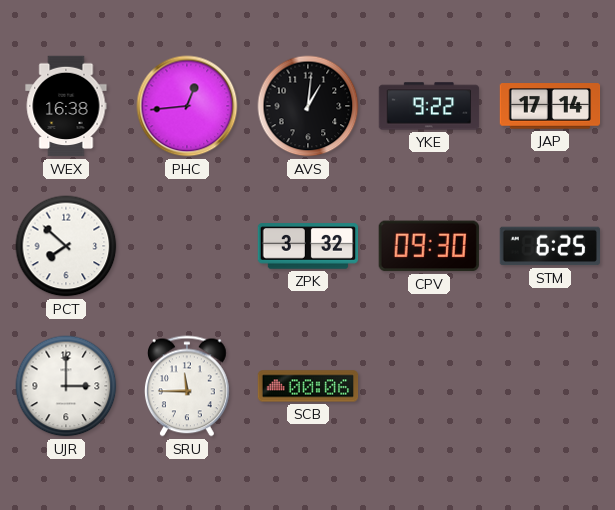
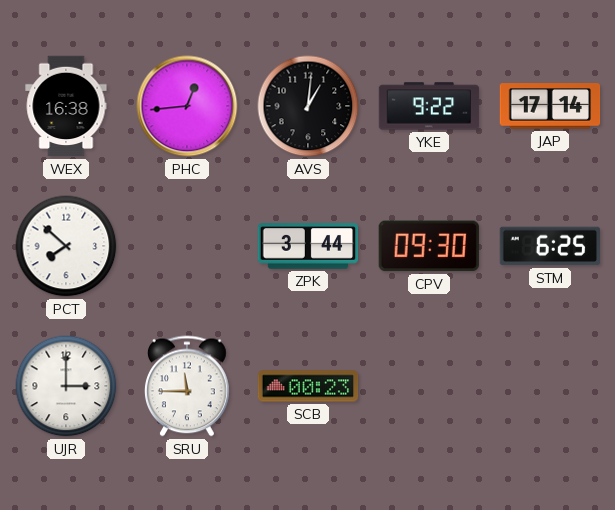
ZPK: 3:32 -> 3:44
SCB: 00:06 -> 00:23
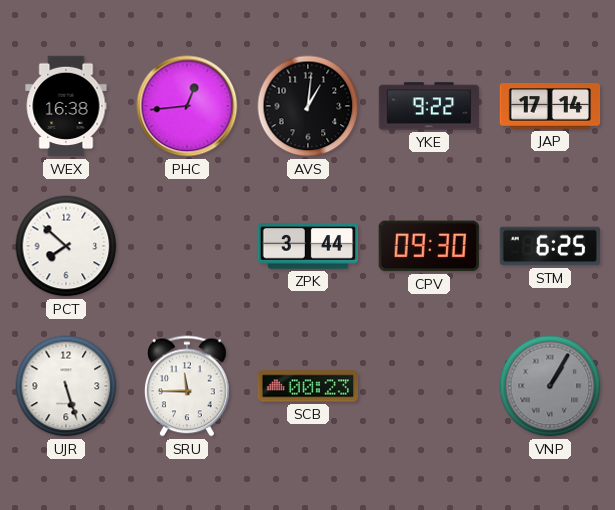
UJR: 3:00 -> 5:27
VNP: none -> 1:05
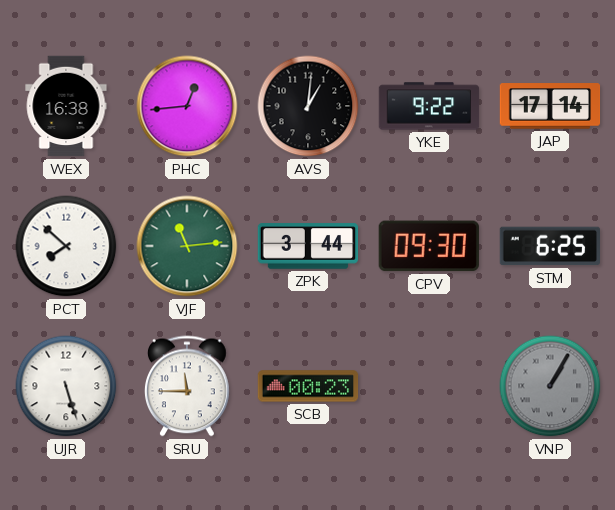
VJF: none -> 11:14
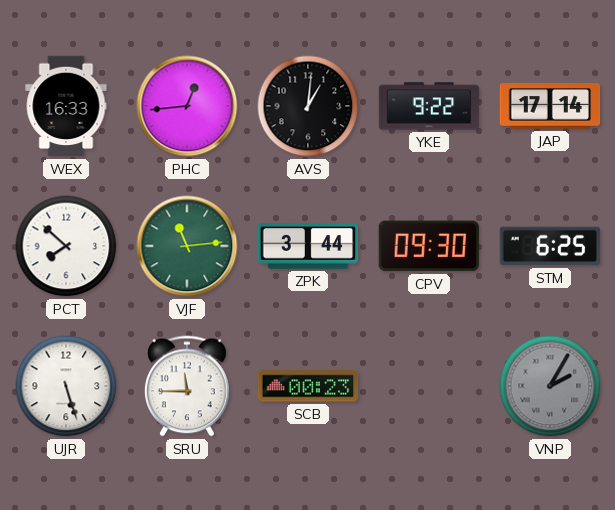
WEX: 16:38 -> 16:33
VNP: 1:05 -> 2:05
